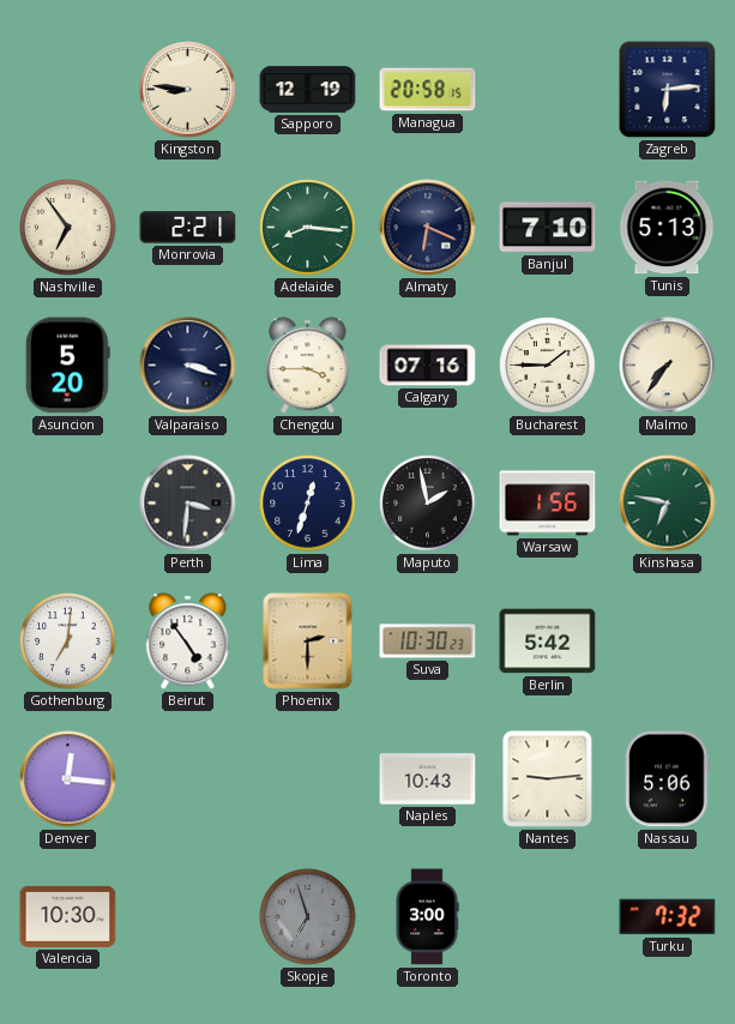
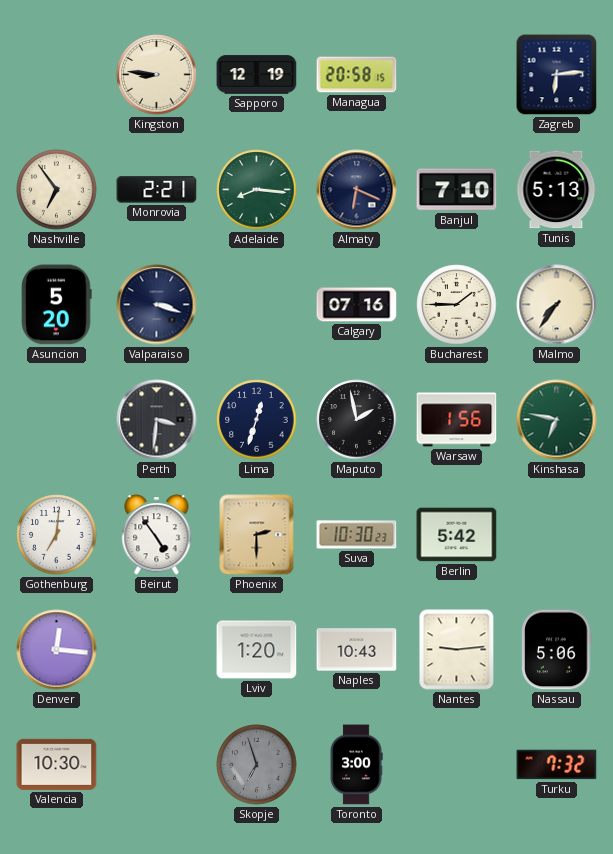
Chengdu: 3:45 -> none
Lviv: none -> 1:20
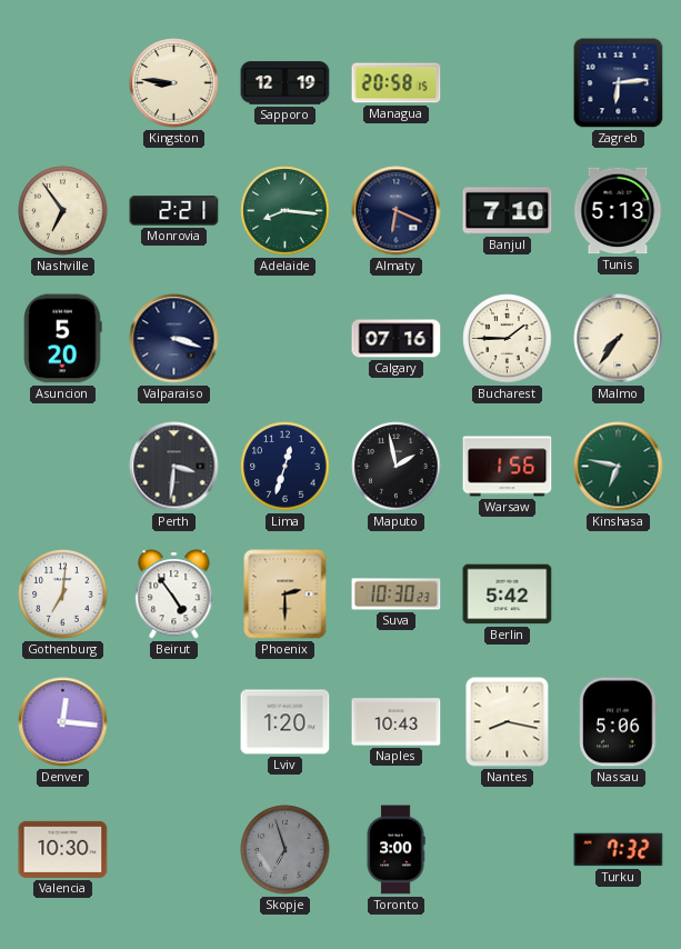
Nantes: 9:14 -> 8:17
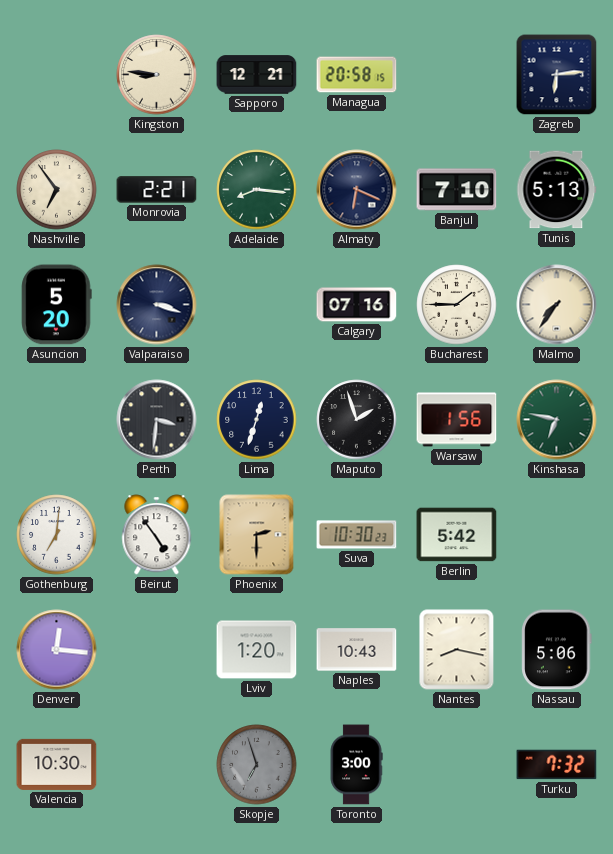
Sapporo: 12:19 -> 12:21
Maputo: 1:58 -> 1:57
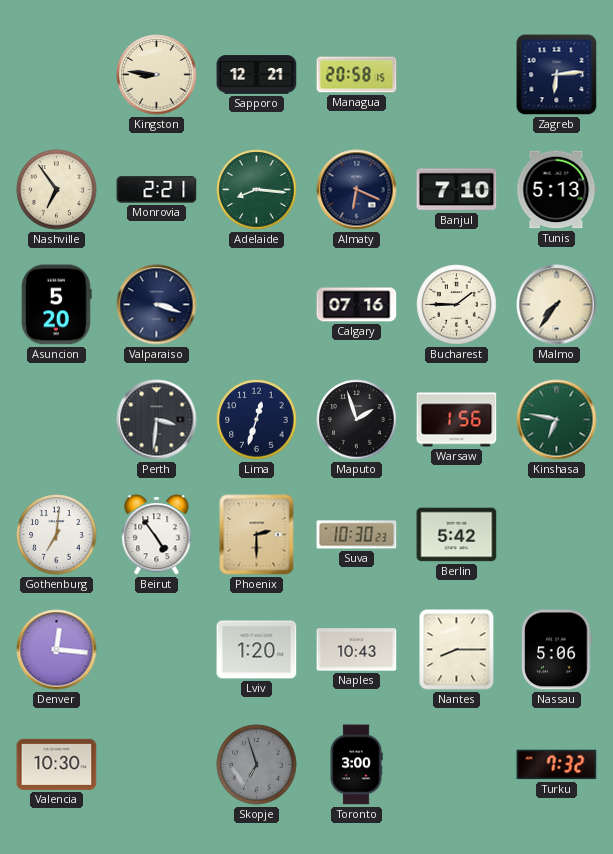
Nantes: 8:17 -> 8:15
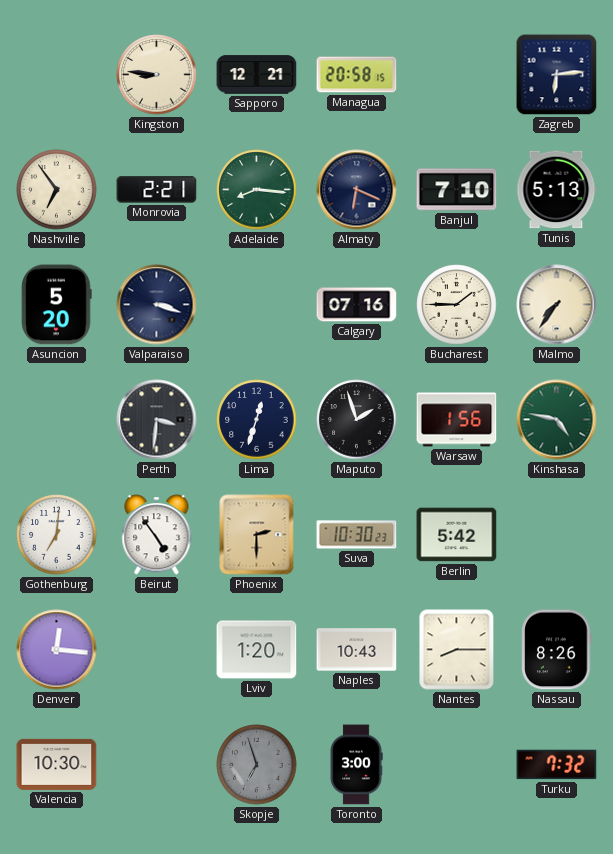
Kinshasa: 6:47 -> 4:47
Nassau: 5:06 -> 8:26
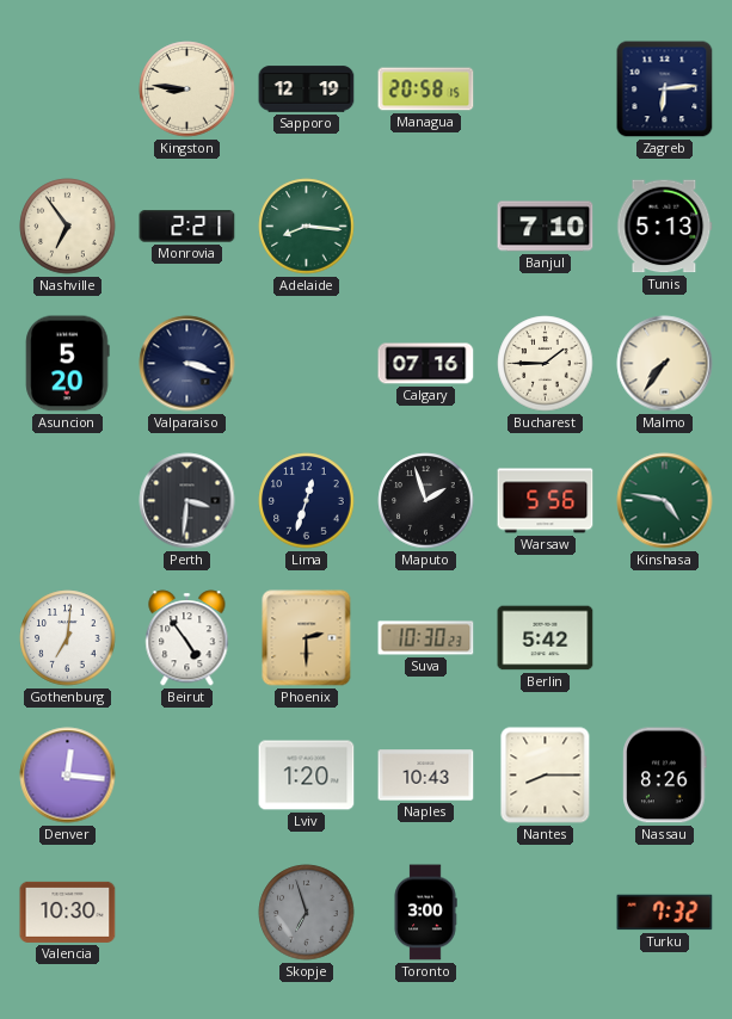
Sapporo: 12:21 -> 12:19
Almaty: 6:19 -> none
Warsaw: 1:56 -> 5:56
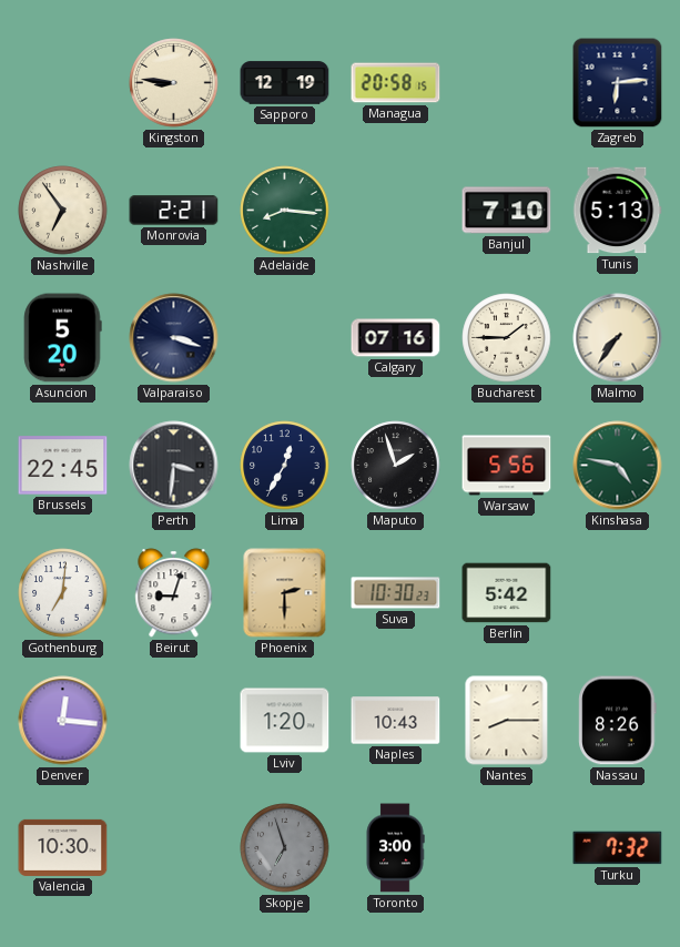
Brussels: none -> 22:45
Lima: 12:33 -> 12:35
Beirut: 4:54 -> 9:03
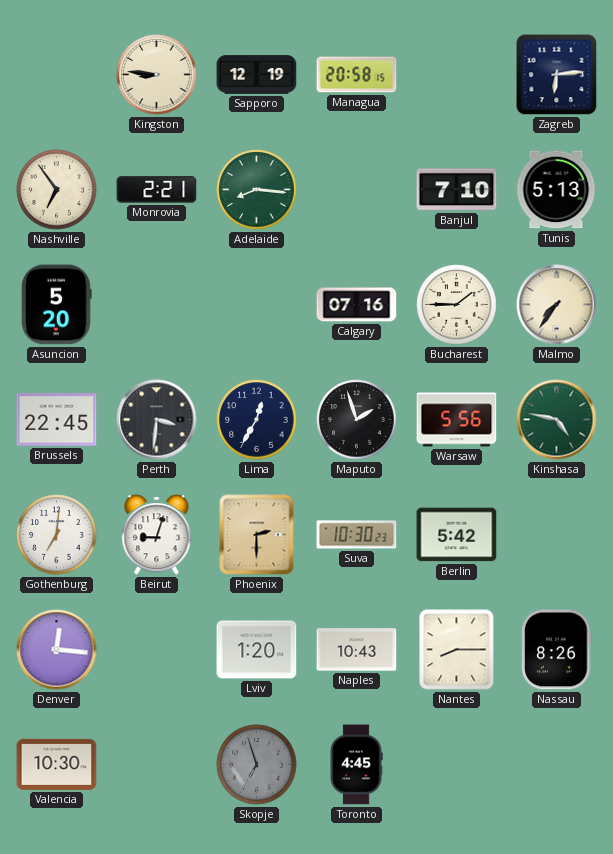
Valparaiso: 3:18 -> none
Toronto: 3:00 -> 4:45
Turku: 7:32 -> none
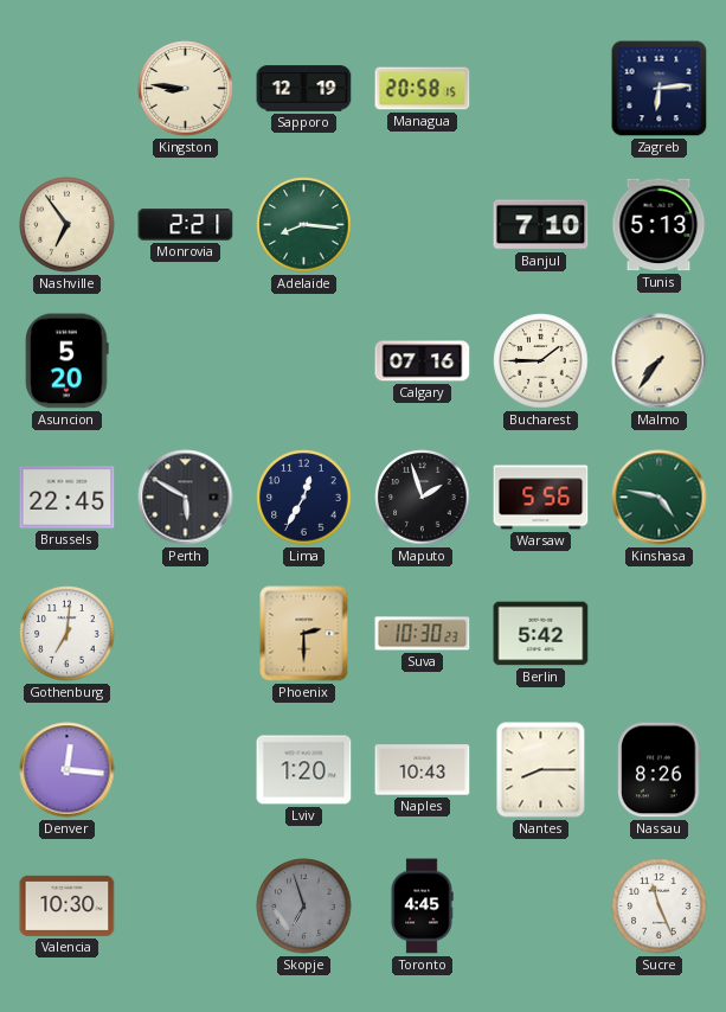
Perth: 3:31 -> 5:50
Beirut: 9:03 -> none
Sucre: none -> 11:26
